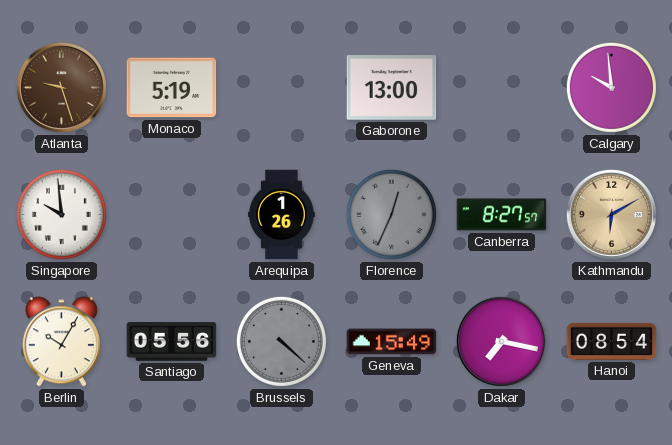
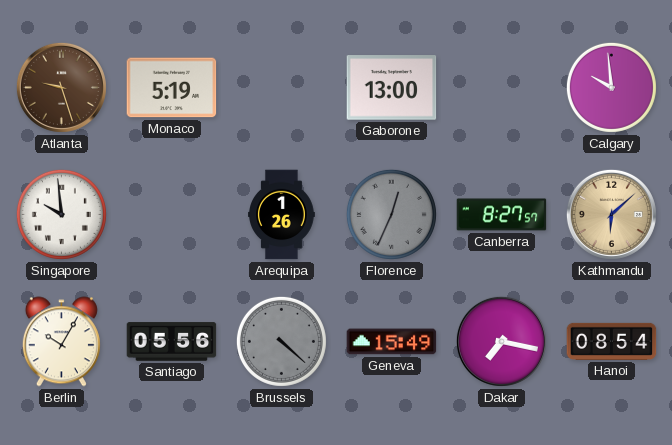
Kathmandu: 6:10 -> 6:08
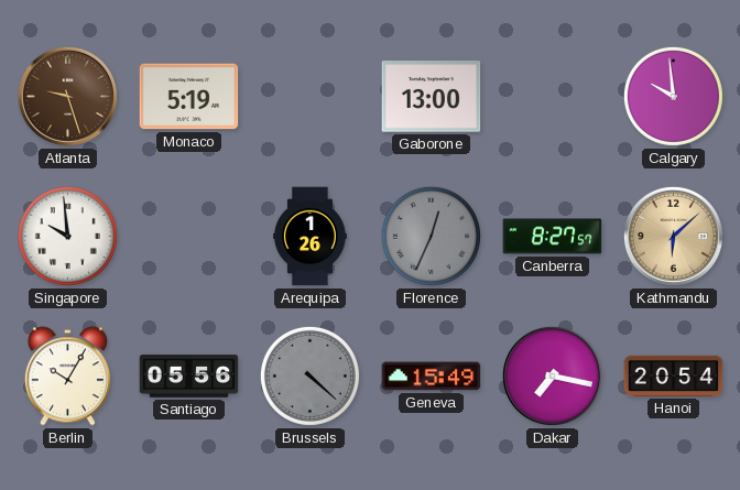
Hanoi: 08:54 -> 20:54
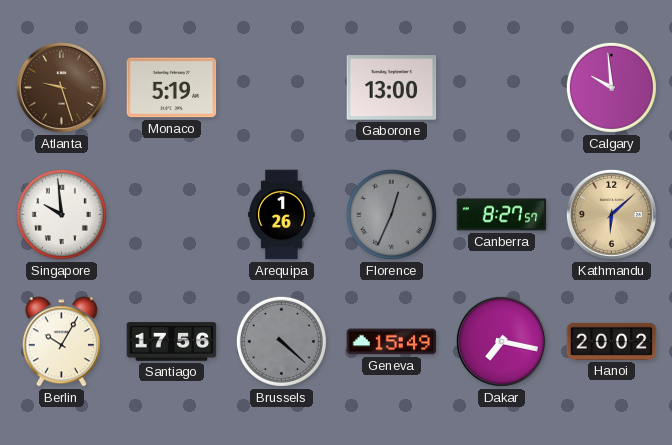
Santiago: 05:56 -> 17:56
Hanoi: 20:54 -> 20:02
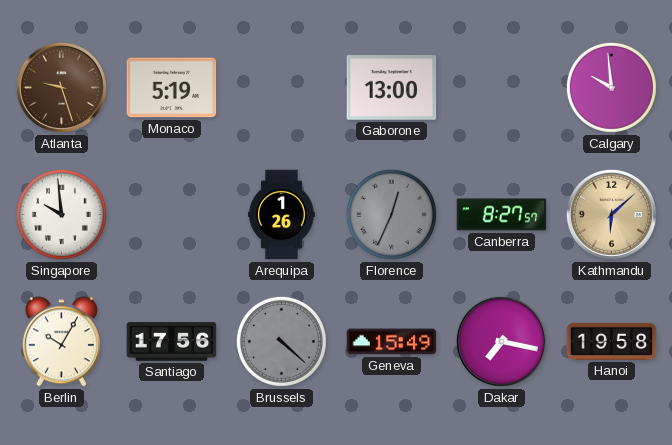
Hanoi: 20:02 -> 19:58
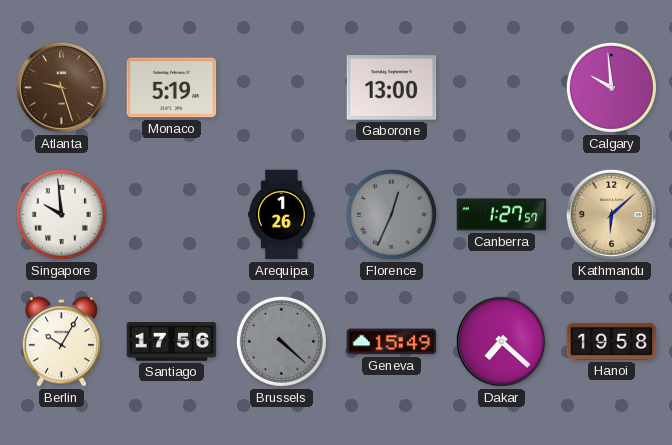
Canberra: 8:27 -> 1:27
Dakar: 7:17 -> 7:22
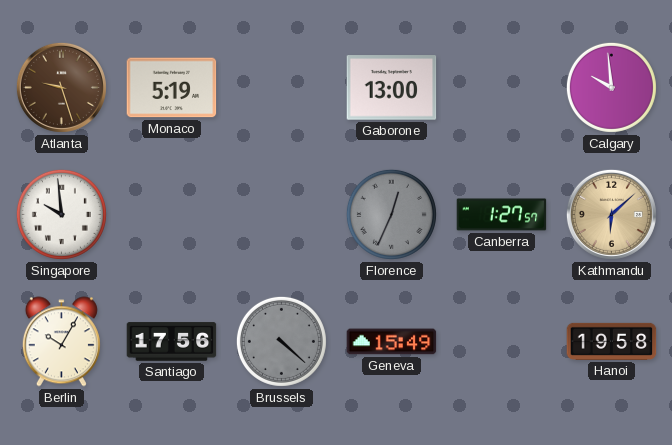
Arequipa: 1:26 -> none
Dakar: 7:22 -> none
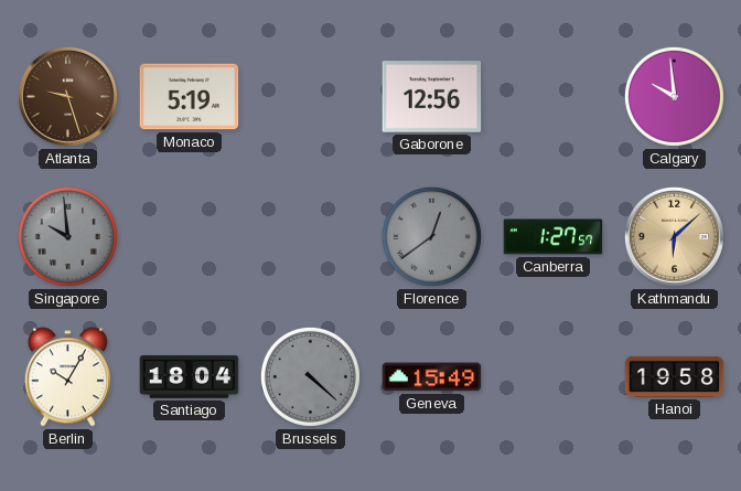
Gaborone: 13:00 -> 12:56
Singapore dial: white -> grey
Florence: 12:34 -> 12:39
Santiago: 17:56 -> 18:04
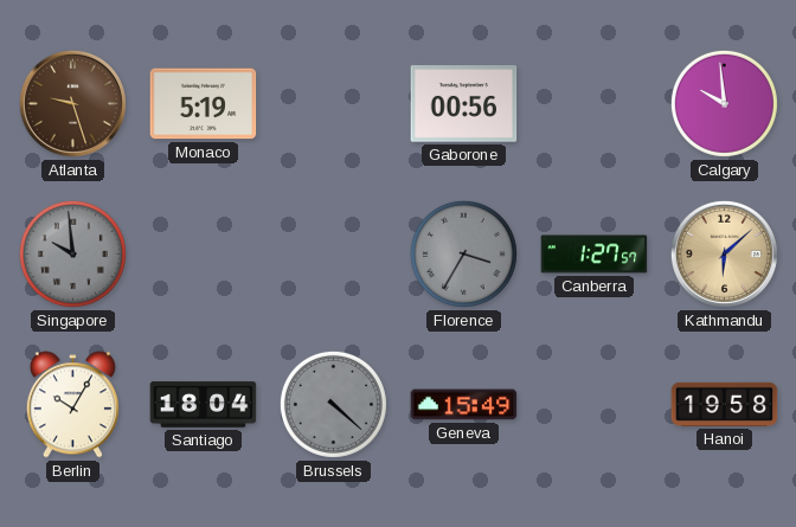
Gaborone: 12:56 -> 00:56
Florence: 12:39 -> 3:35
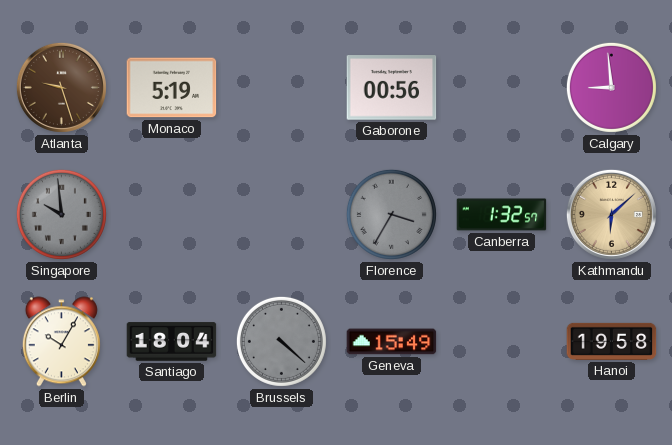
Calgary: 9:59 -> 8:59
Canberra: 1:27 -> 1:32
